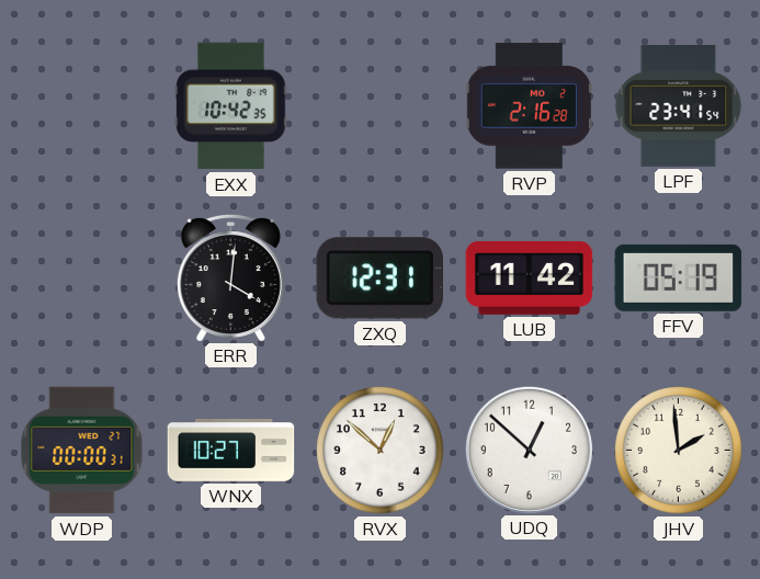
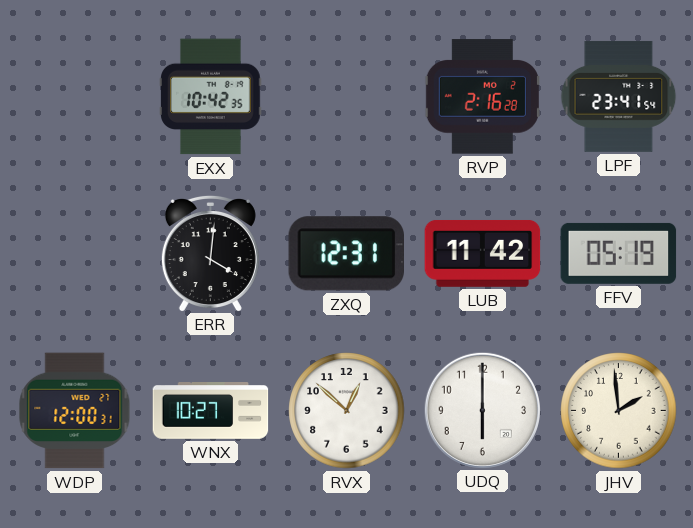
WDP: 00:00 -> 12:00
UDQ: 12:52 -> 6:00
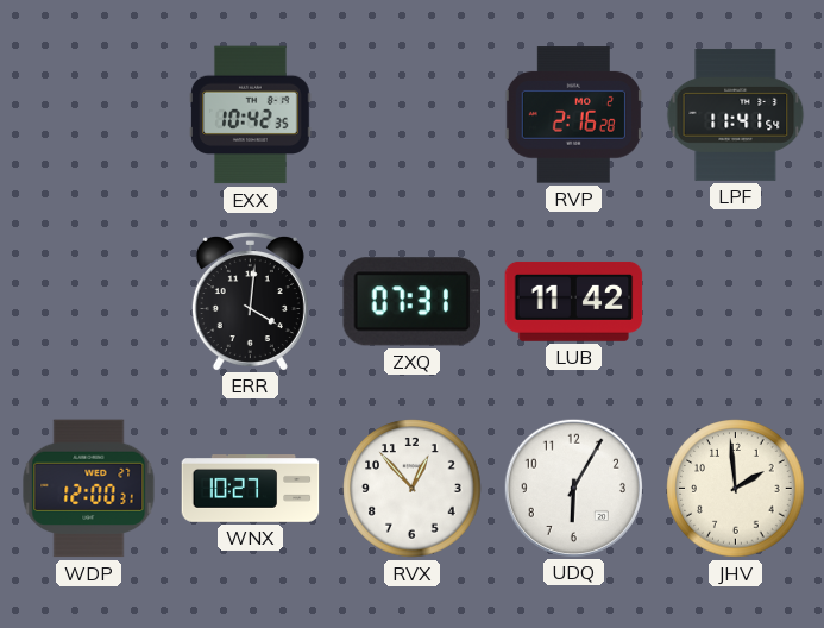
LPF: 23:41 -> 11:41
ZXQ: 12:31 -> 07:31
FFV: 05:19 -> none
RVX: 12:52 -> 12:53
UDQ: 6:00 -> 6:05
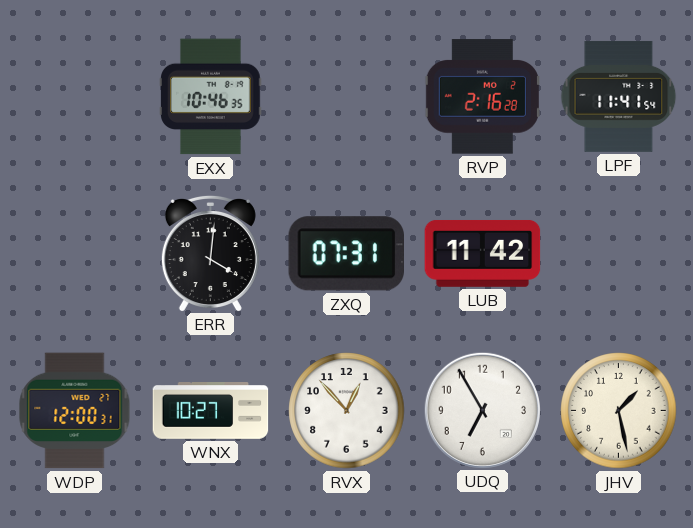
EXX: 10:42 -> 10:46
UDQ: 6:05 -> 6:55
JHV: 1:59 -> 1:28
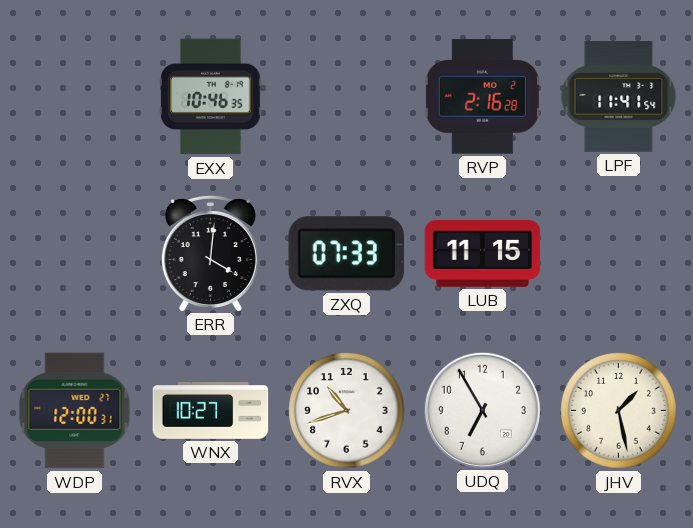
ZXQ: 07:31 -> 07:33
LUB: 11:42 -> 11:15
RVX: 12:53 -> 10:42
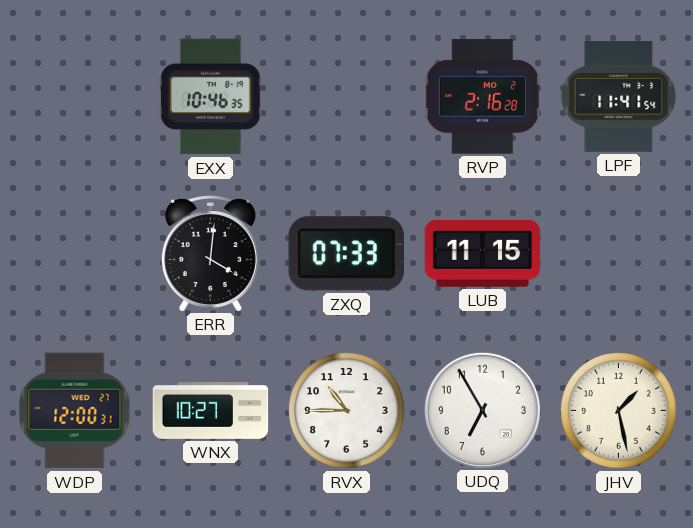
RVX: 10:42 -> 10:45
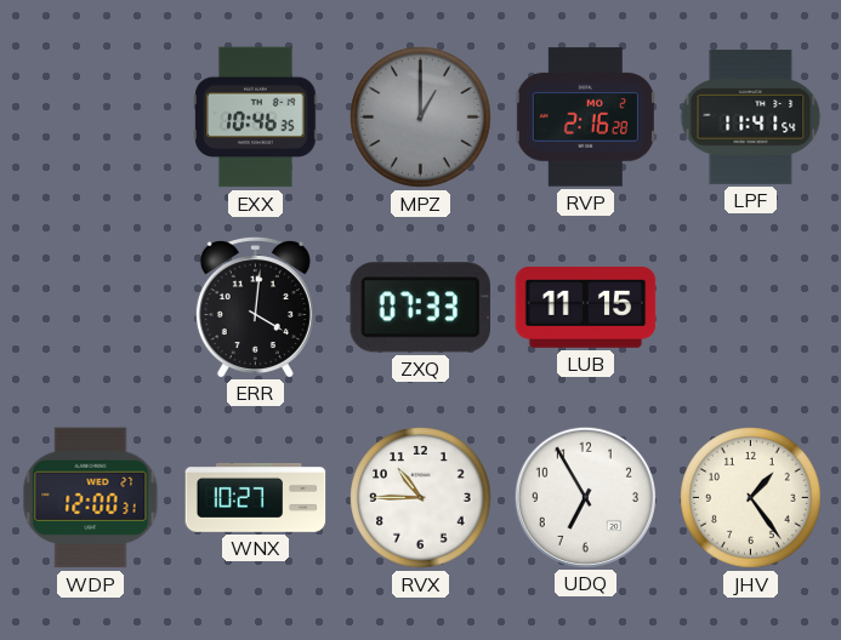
MPZ: none -> 1:00
JHV: 1:28 -> 1:24
